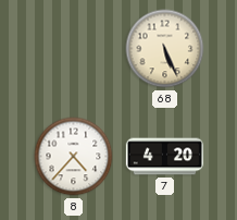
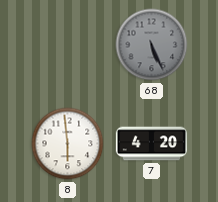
68 dial: cream -> grey
8: 4:37 -> 5:59
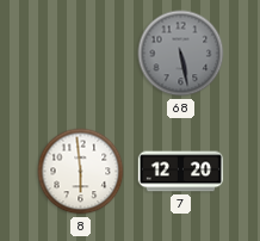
68: 5:26 -> 5:28
7: 4:20 -> 12:20
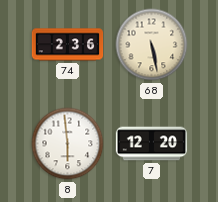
74: none -> 2:36
68 dial: grey -> cream
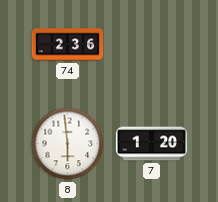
68: 5:28 -> none
7: 12:20 -> 1:20
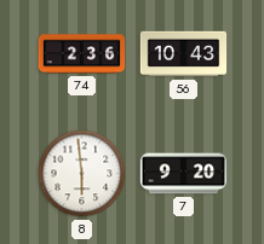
56: none -> 10:43
7: 1:20 -> 9:20
